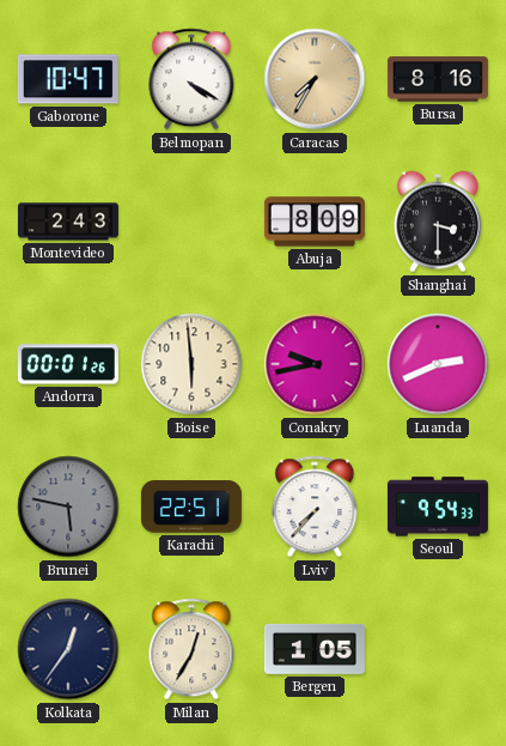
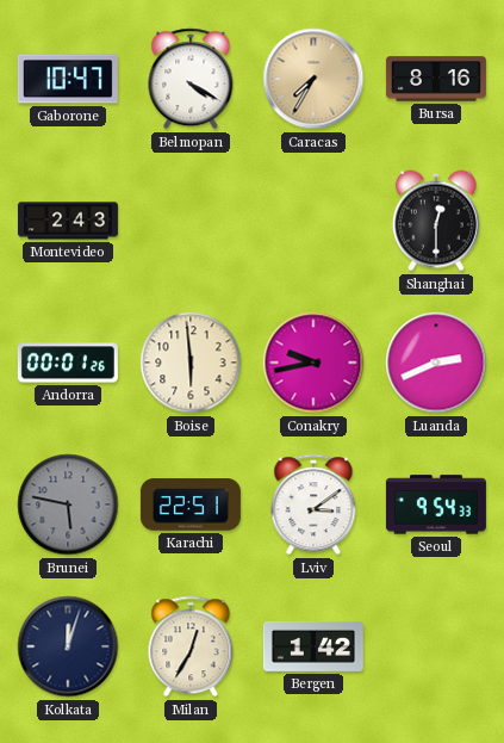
Abuja: 8:09 -> none
Shanghai: 3:30 -> 12:30
Lviv: 7:37 -> 3:09
Kolkata: 12:36 -> 12:03
Bergen: 1:05 -> 1:42
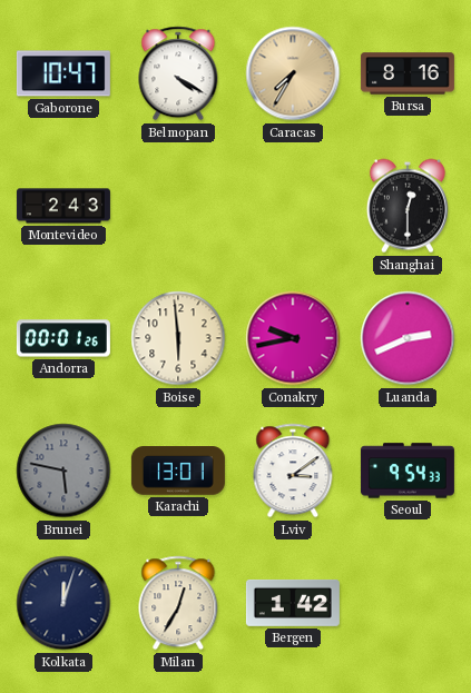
Karachi: 22:51 -> 13:01
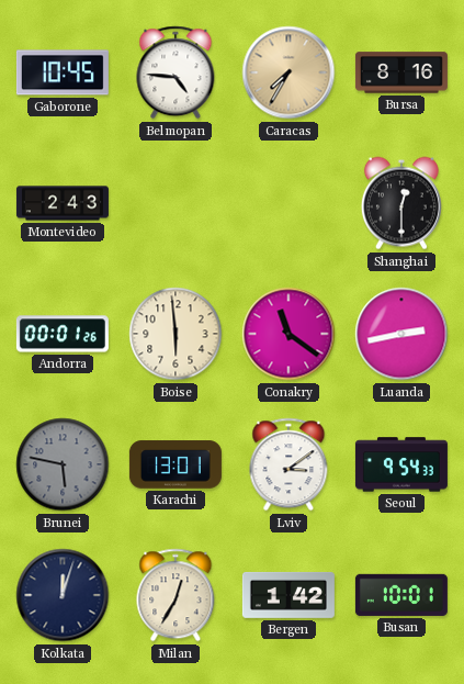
Gaborone: 10:47 -> 10:45
Belmopan: 4:20 -> 4:46
Conakry: 9:43 -> 11:21
Luanda: 2:41 -> 2:43
Busan: none -> 10:01
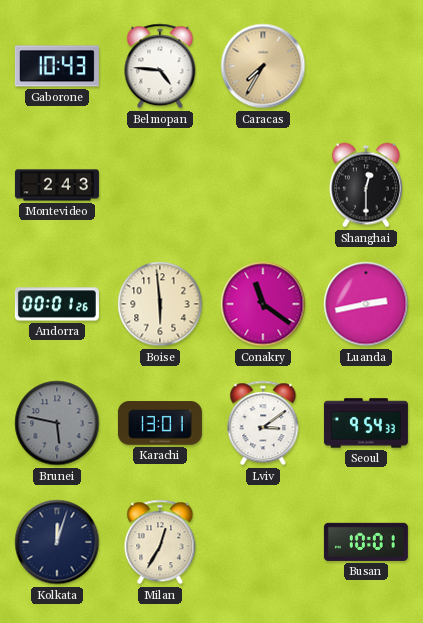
Gaborone: 10:45 -> 10:43
Bursa: 8:16 -> none
Bergen: 1:42 -> none
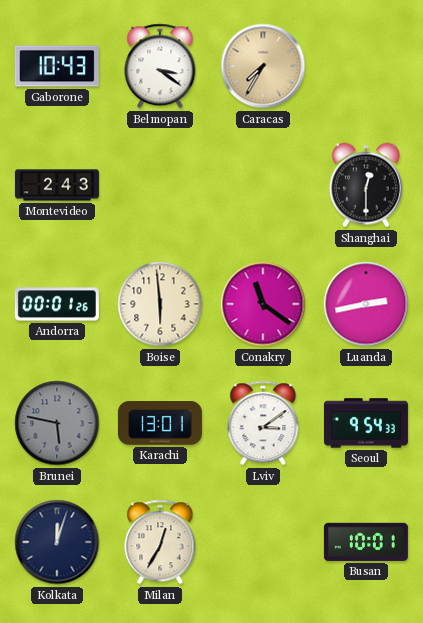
Belmopan: 4:46 -> 3:21
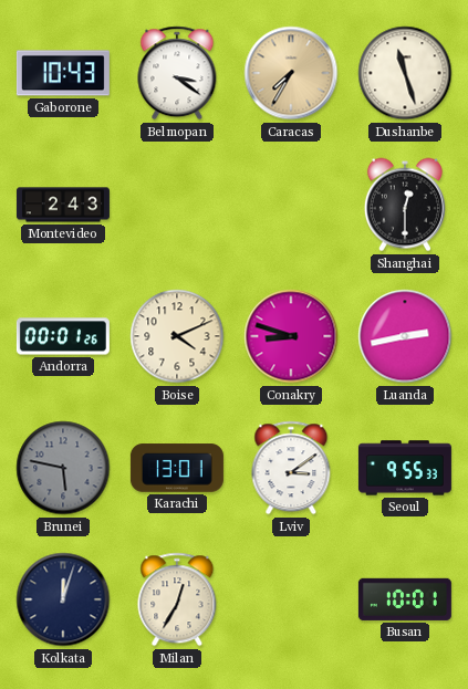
Dushanbe: none -> 11:27
Boise: 5:59 -> 4:11
Conakry: 11:21 -> 8:48
Seoul: 9:54 -> 9:55
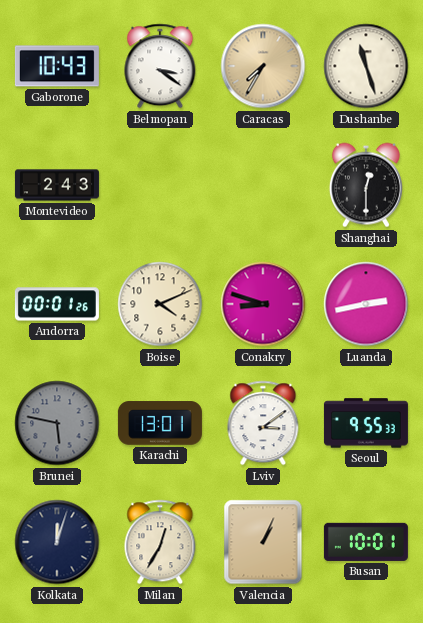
Valencia: none -> 1:04
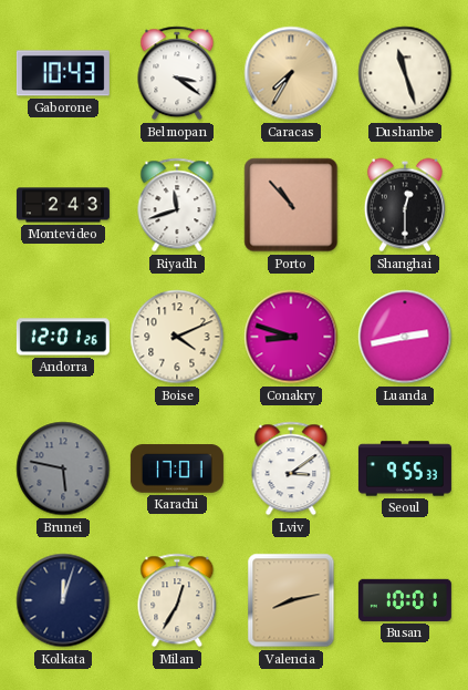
Riyadh: none -> 11:42
Porto: none -> 10:53
Andorra: 00:01 -> 12:01
Karachi: 13:01 -> 17:01
Valencia: 1:04 -> 8:13
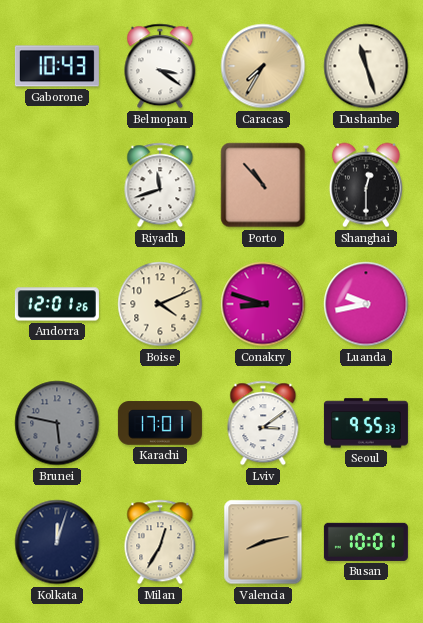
Montevideo: 2:43 -> none
Luanda: 2:43 -> 9:43
